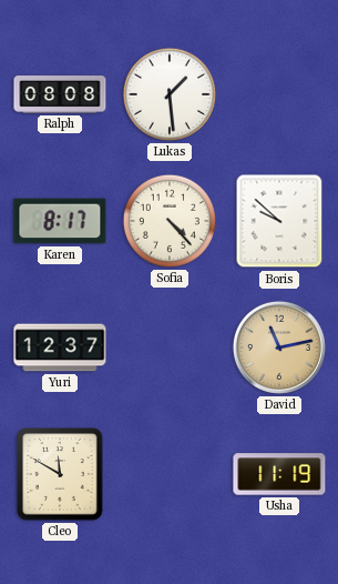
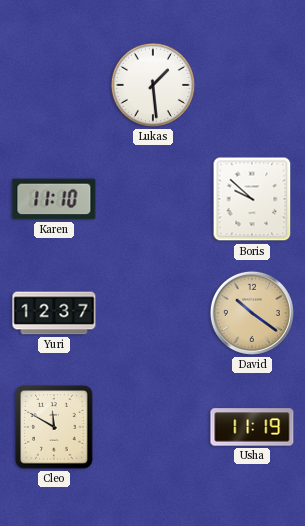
Ralph: 08:08 -> none
Karen: 8:17 -> 11:10
Sofia: 4:23 -> none
David: 11:13 -> 10:21
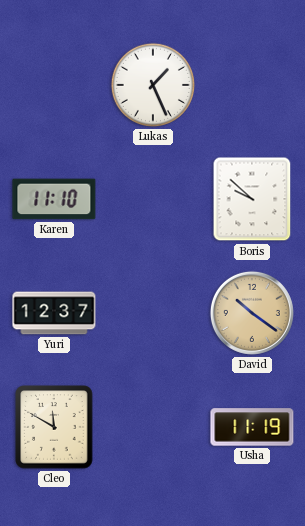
Lukas: 1:29 -> 1:26
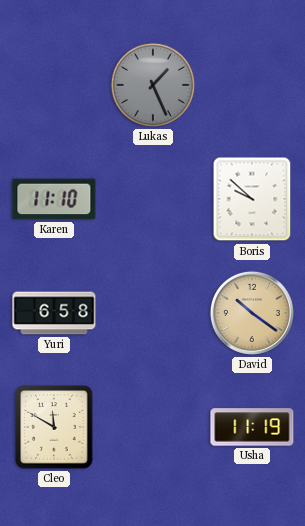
Lukas dial: white -> grey
Yuri: 12:37 -> 6:58
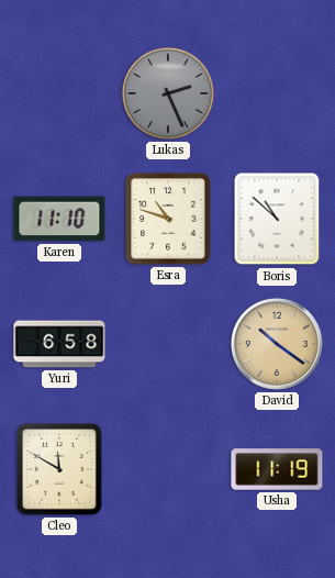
Lukas: 1:26 -> 2:26
Esra: none -> 10:48
Boris: 9:52 -> 10:52
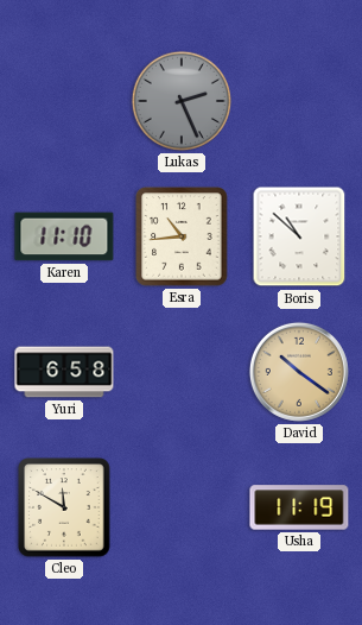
Esra: 10:48 -> 10:44
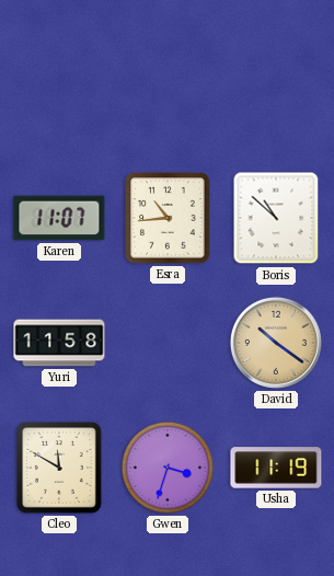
Lukas: 2:26 -> none
Karen: 11:10 -> 11:07
Yuri: 6:58 -> 11:58
Gwen: none -> 3:33
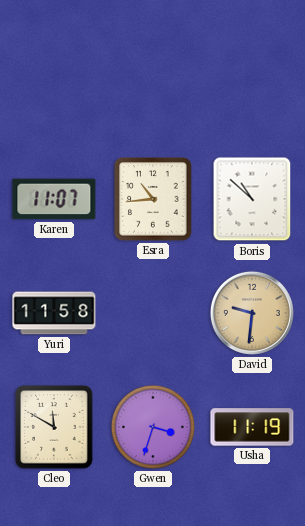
David: 10:21 -> 9:31
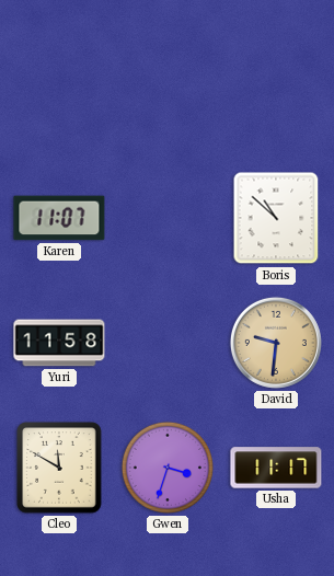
Esra: 10:44 -> none
Usha: 11:19 -> 11:17
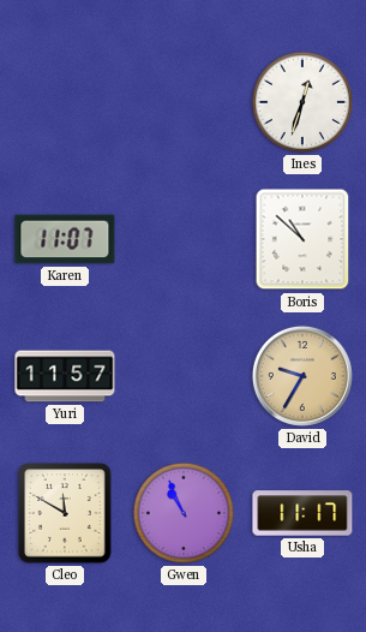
Ines: none -> 12:33
Yuri: 11:58 -> 11:57
David: 9:31 -> 9:35
Gwen: 3:33 -> 10:56
